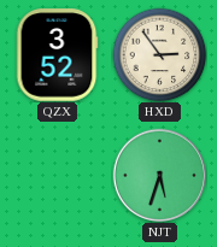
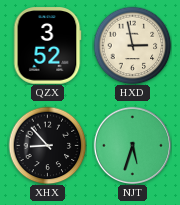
HXD: 2:54 -> 2:58
XHX: none -> 8:53
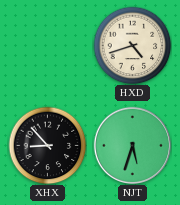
QZX: 3:52 -> none
HXD: 2:58 -> 4:42
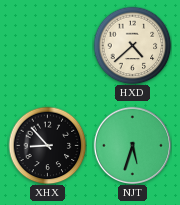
HXD: 4:42 -> 4:38
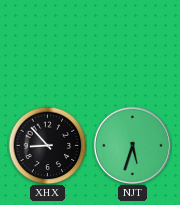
HXD: 4:38 -> none
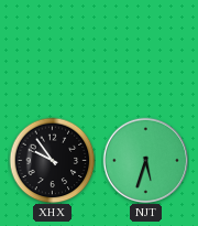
XHX: 8:53 -> 9:54
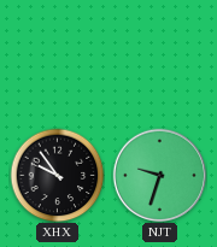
NJT: 5:33 -> 9:33
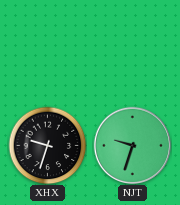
XHX: 9:54 -> 9:33
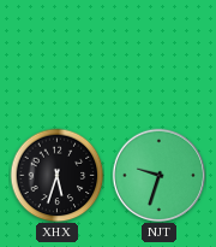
XHX: 9:33 -> 5:33
